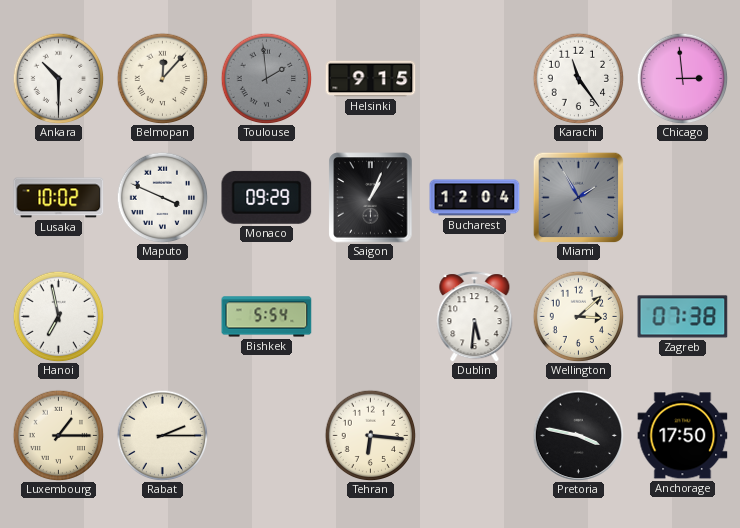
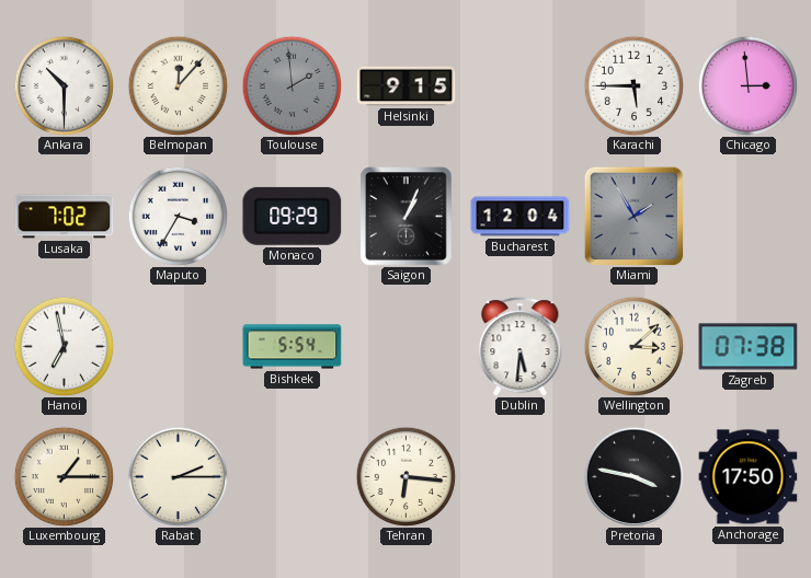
Karachi: 11:24 -> 5:45
Lusaka: 10:02 -> 7:02
Maputo: 3:49 -> 3:35
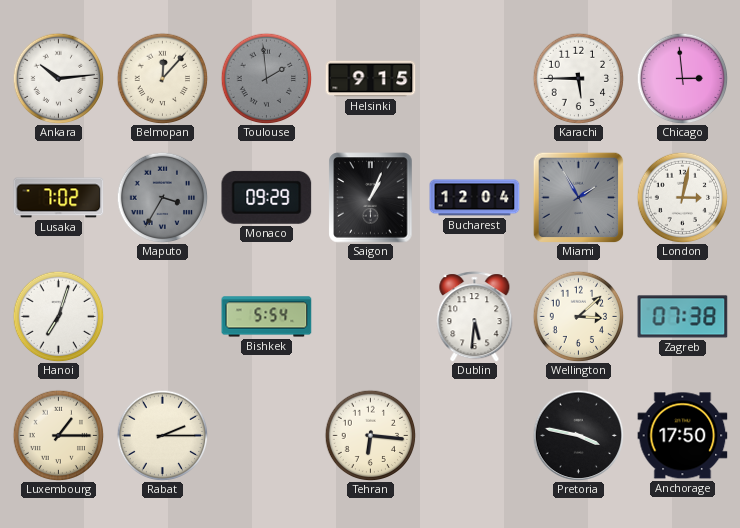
Ankara: 10:30 -> 10:14
Maputo dial: white -> grey
London: none -> 3:02
Hanoi: 6:58 -> 7:03
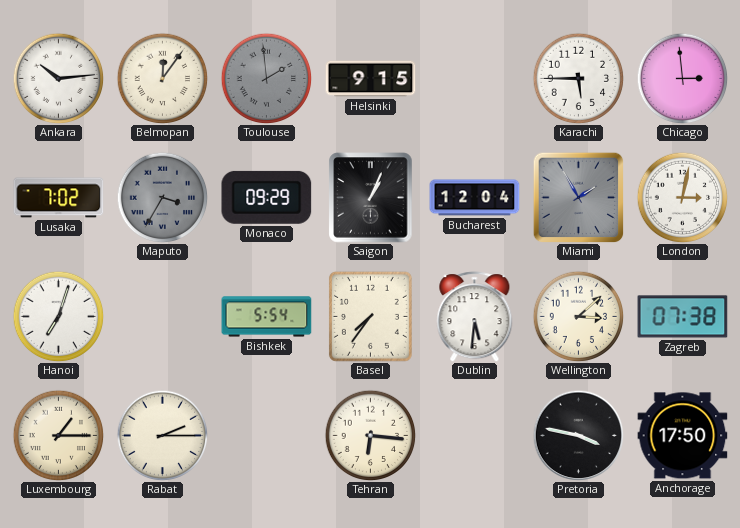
Belmopan: 12:07 -> 12:06
Basel: none -> 7:36
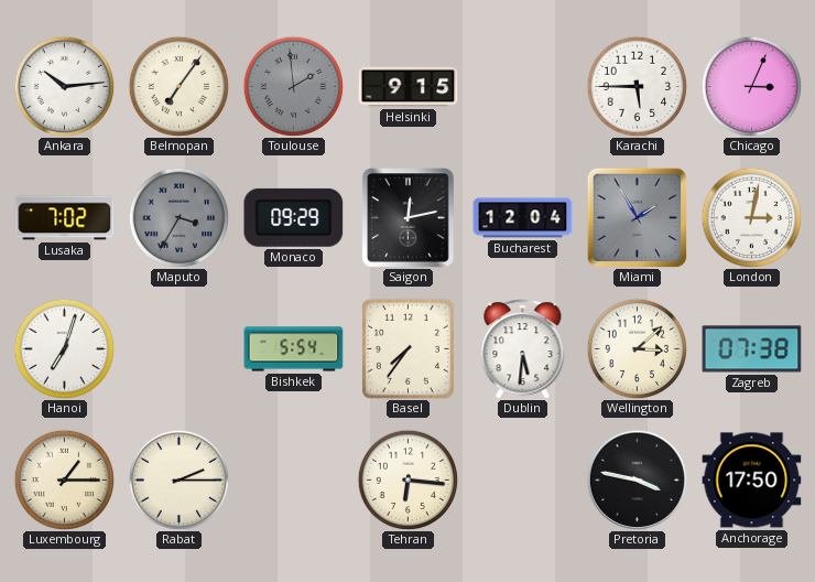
Belmopan: 12:06 -> 7:06
Chicago: 2:59 -> 3:04
Saigon: 1:04 -> 12:13
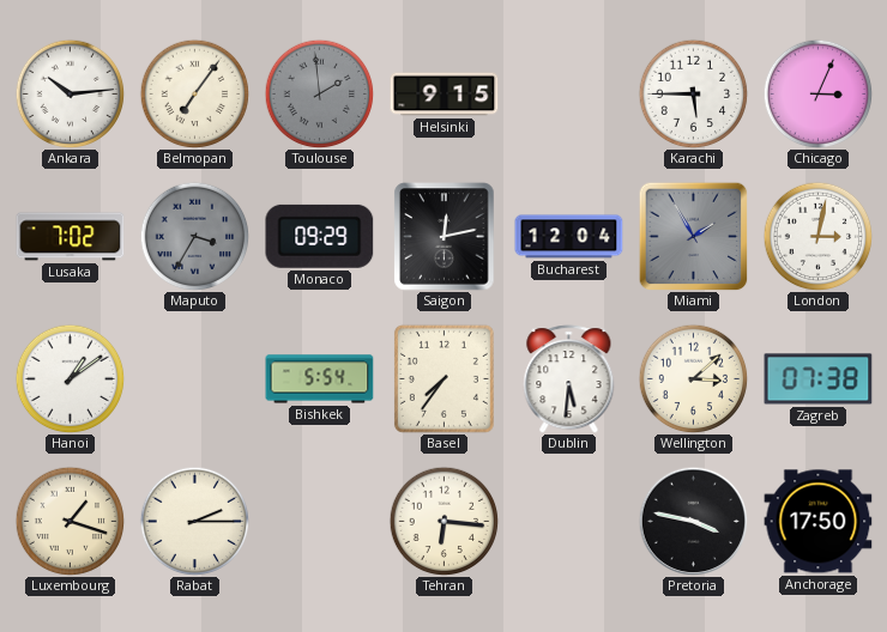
Hanoi: 7:03 -> 1:09
Luxembourg: 1:15 -> 1:18
